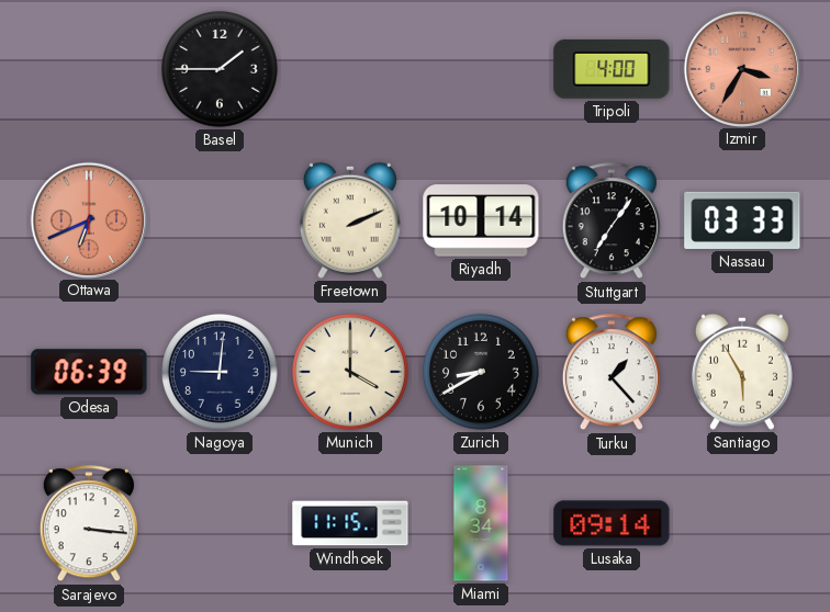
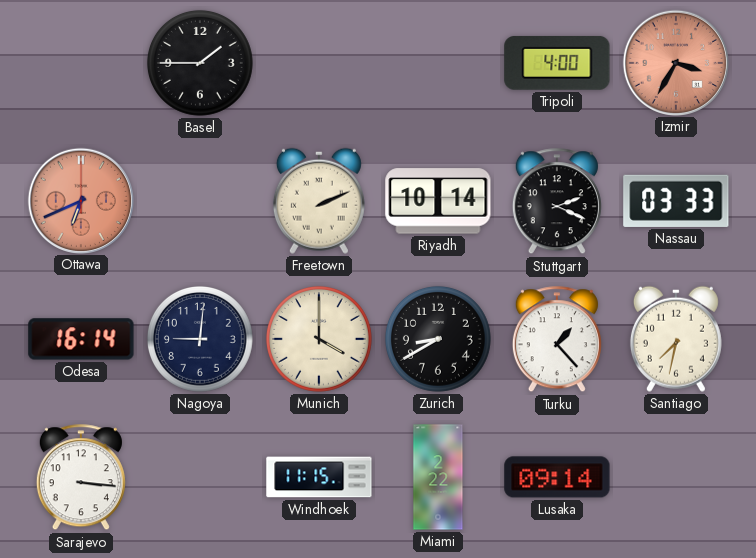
Stuttgart: 7:06 -> 2:19
Odesa: 06:39 -> 16:14
Santiago: 5:55 -> 7:32
Miami: 8:34 -> 2:22
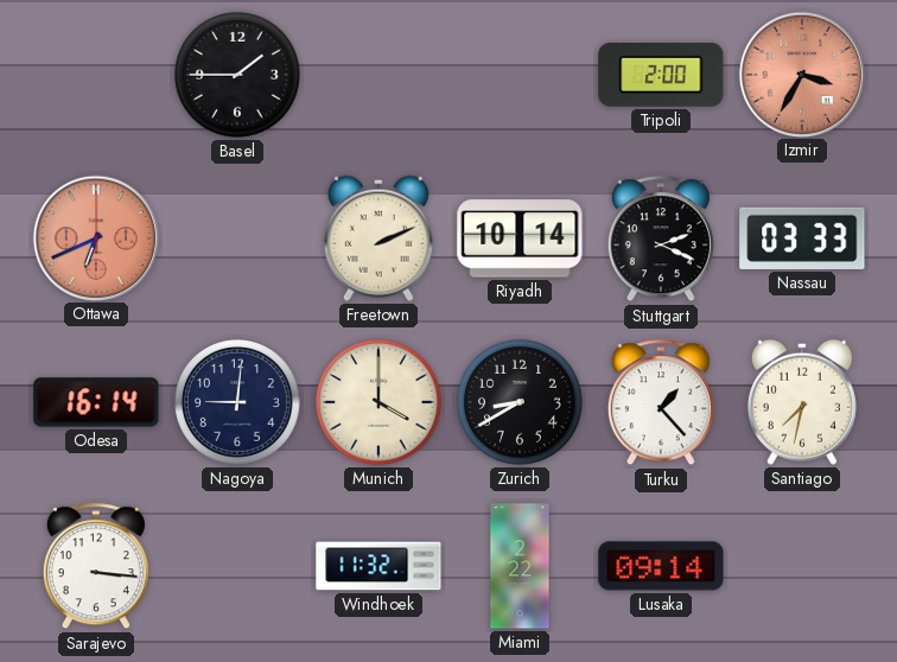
Tripoli: 4:00 -> 2:00
Windhoek: 11:15 -> 11:32
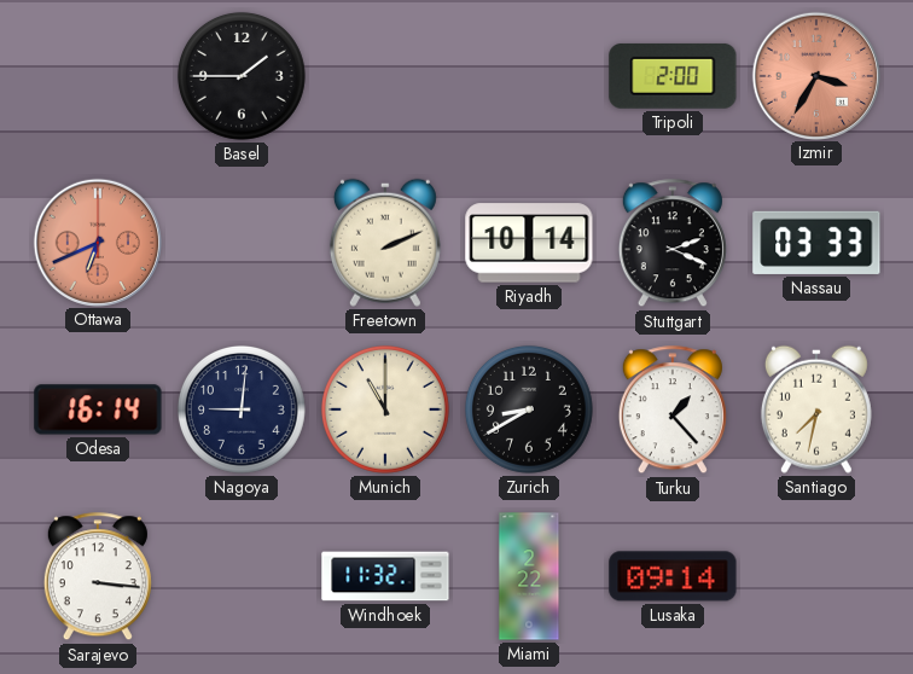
Munich: 4:00 -> 11:00
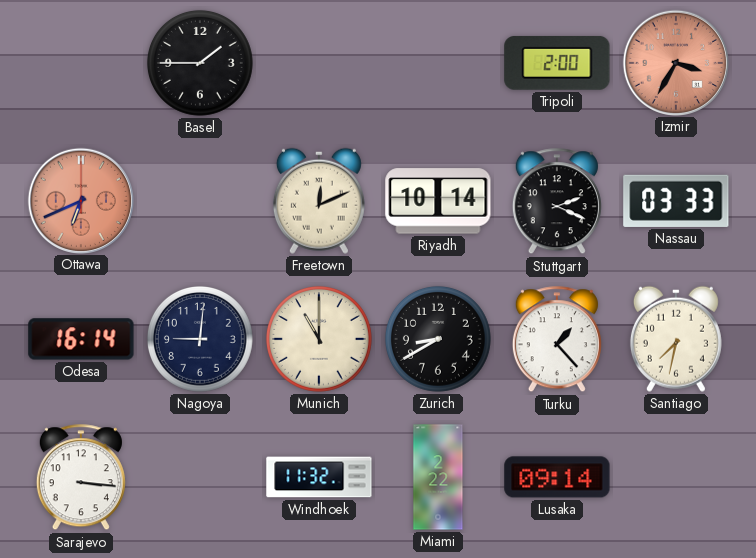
Freetown: 2:11 -> 12:11
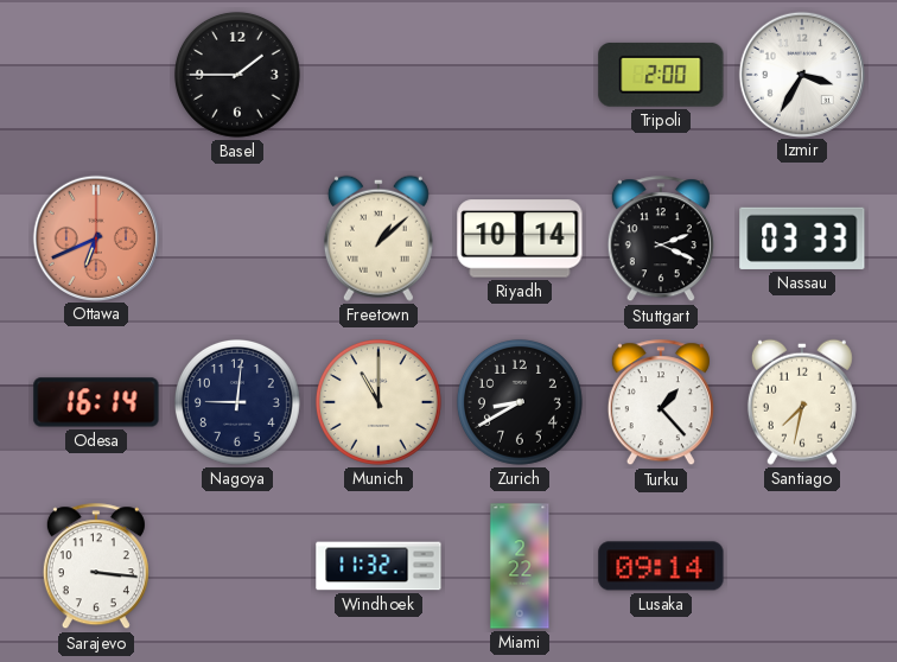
Izmir dial: salmon -> white
Freetown: 12:11 -> 1:08
